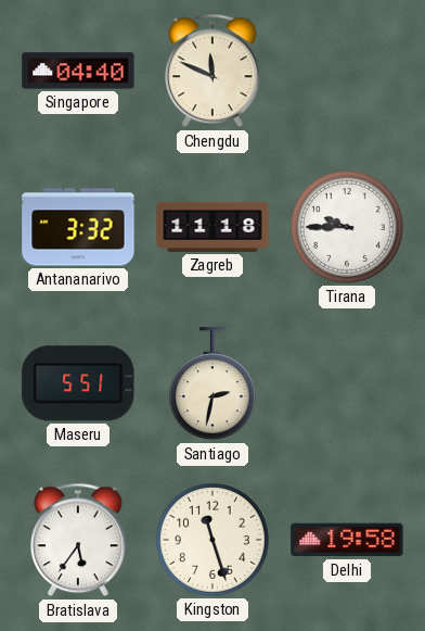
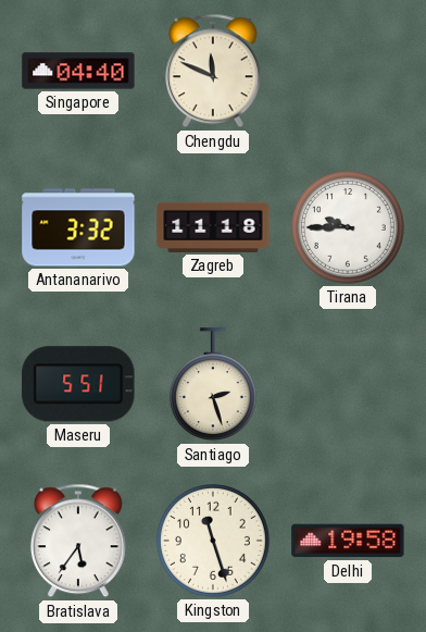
Santiago: 2:32 -> 2:27
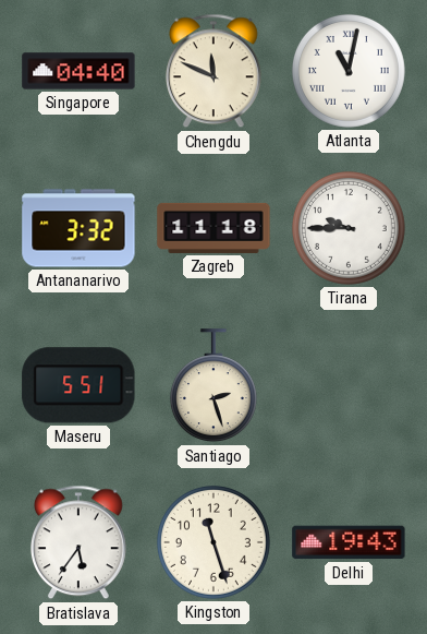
Atlanta: none -> 11:02
Delhi: 19:58 -> 19:43
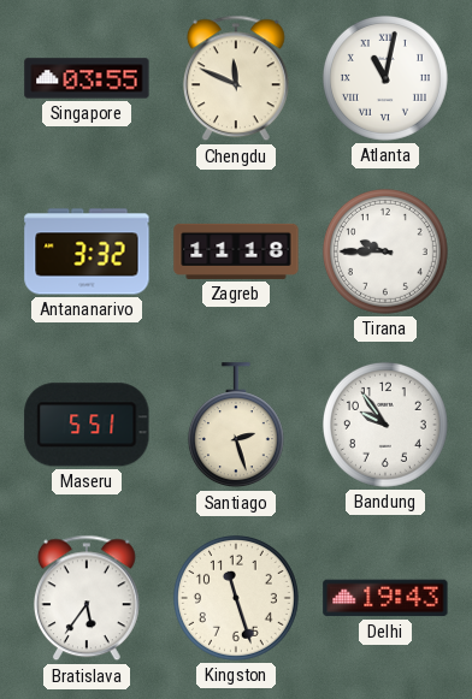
Singapore: 04:40 -> 03:55
Bandung: none -> 9:54
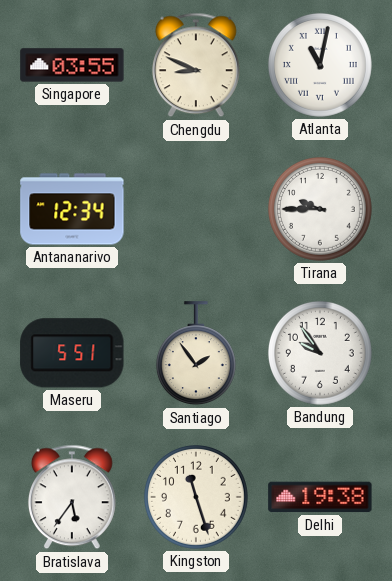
Chengdu: 11:49 -> 8:49
Antananarivo: 3:32 -> 12:34
Zagreb: 11:18 -> none
Santiago: 2:27 -> 1:54
Delhi: 19:43 -> 19:38
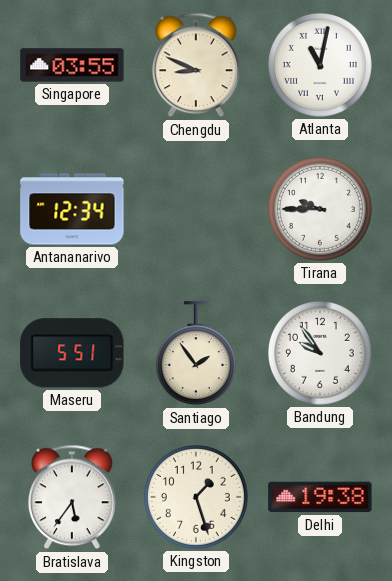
Kingston: 11:27 -> 1:27
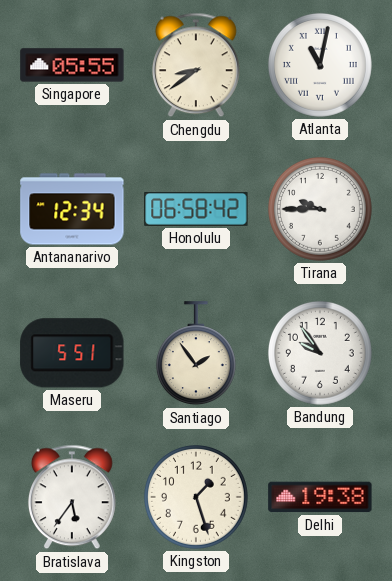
Singapore: 03:55 -> 05:55
Chengdu: 8:49 -> 8:39
Honolulu: none -> 06:58
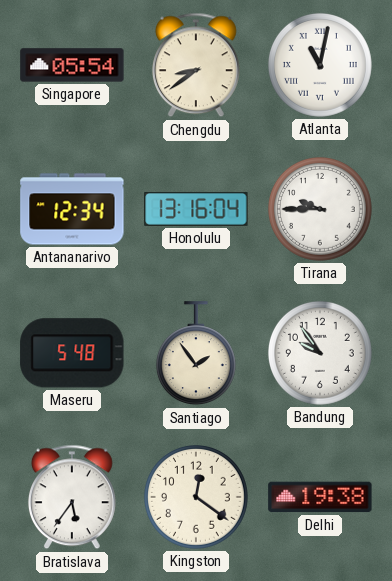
Singapore: 05:55 -> 05:54
Honolulu: 06:58 -> 13:16
Maseru: 5:51 -> 5:48
Kingston: 1:27 -> 12:21
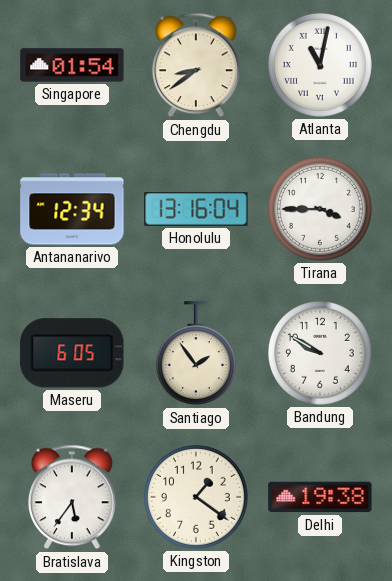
Singapore: 05:54 -> 01:54
Tirana: 9:45 -> 3:45
Maseru: 5:48 -> 6:05
Bandung: 9:54 -> 9:50
Kingston: 12:21 -> 1:21
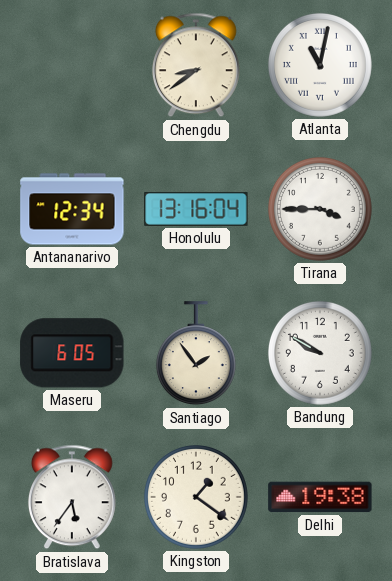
Singapore: 01:54 -> none
